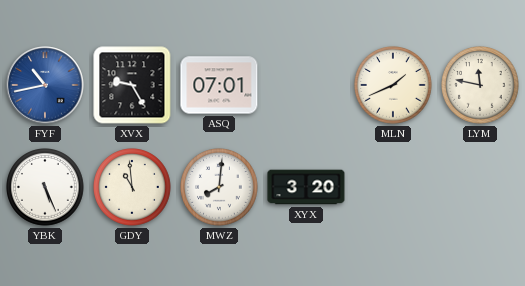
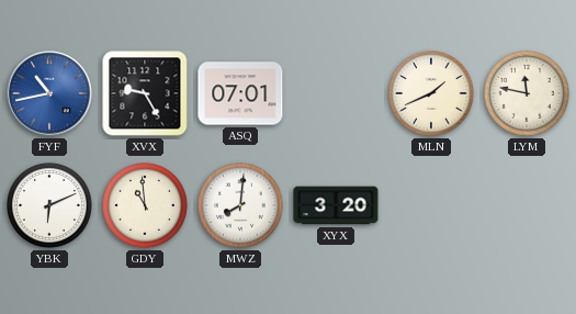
YBK: 5:26 -> 6:11
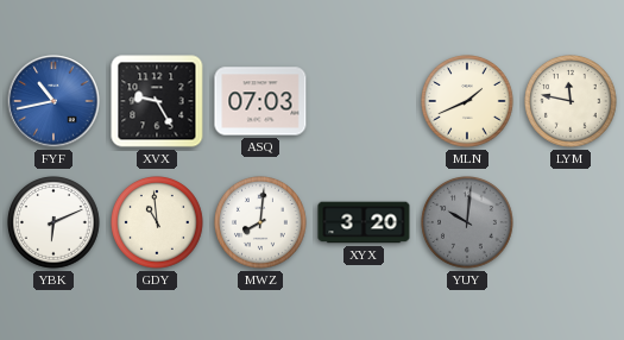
ASQ: 07:01 -> 07:03
YUY: none -> 10:01
